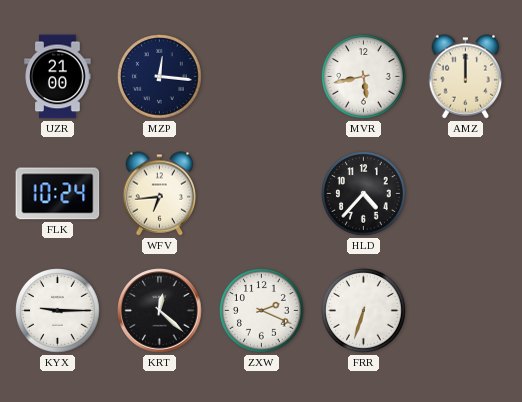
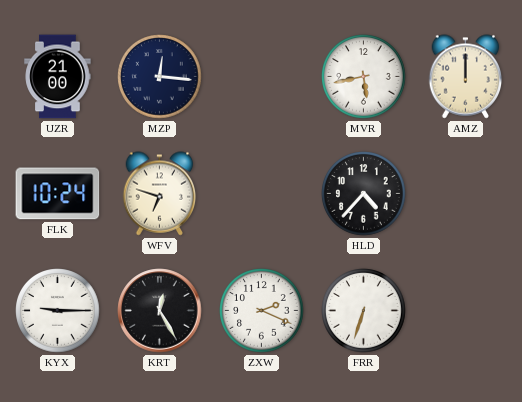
WFV: 6:44 -> 6:48
KRT: 12:22 -> 12:25
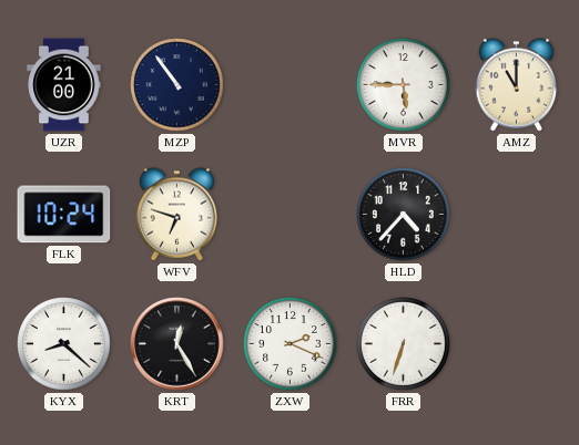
MZP: 12:16 -> 10:54
MVR: 5:43 -> 5:45
AMZ: 12:00 -> 11:00
KYX: 9:15 -> 8:22
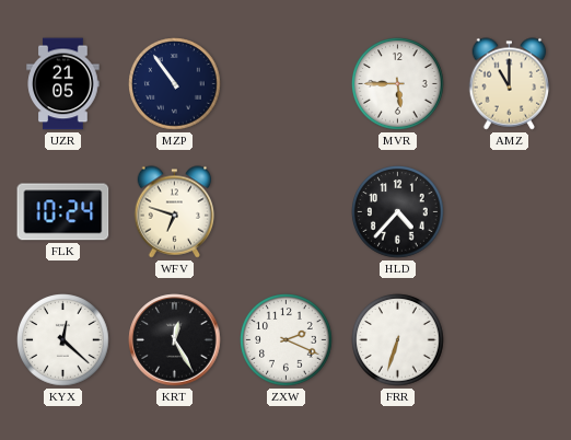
UZR: 21:00 -> 21:05
KYX: 8:22 -> 12:22
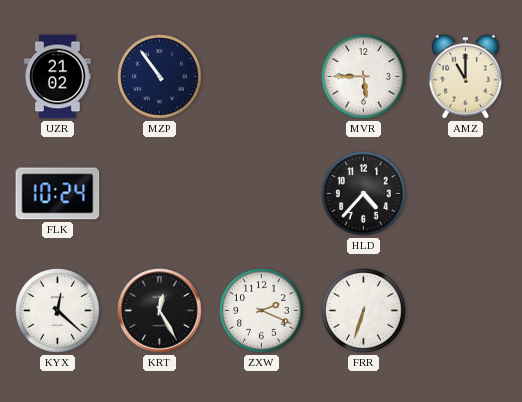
UZR: 21:05 -> 21:02
WFV: 6:48 -> none
